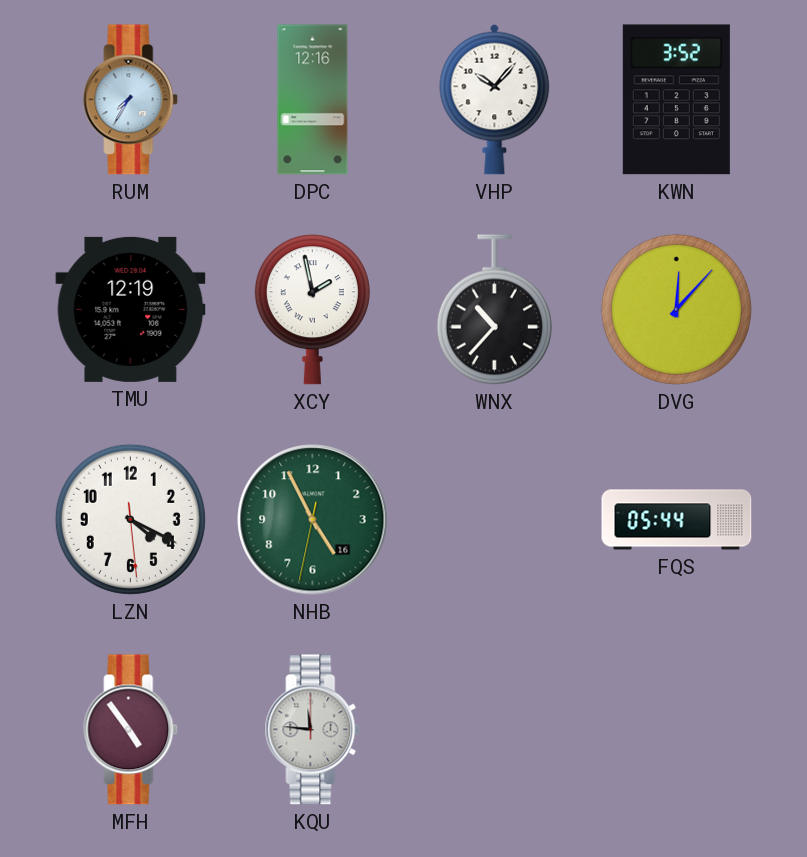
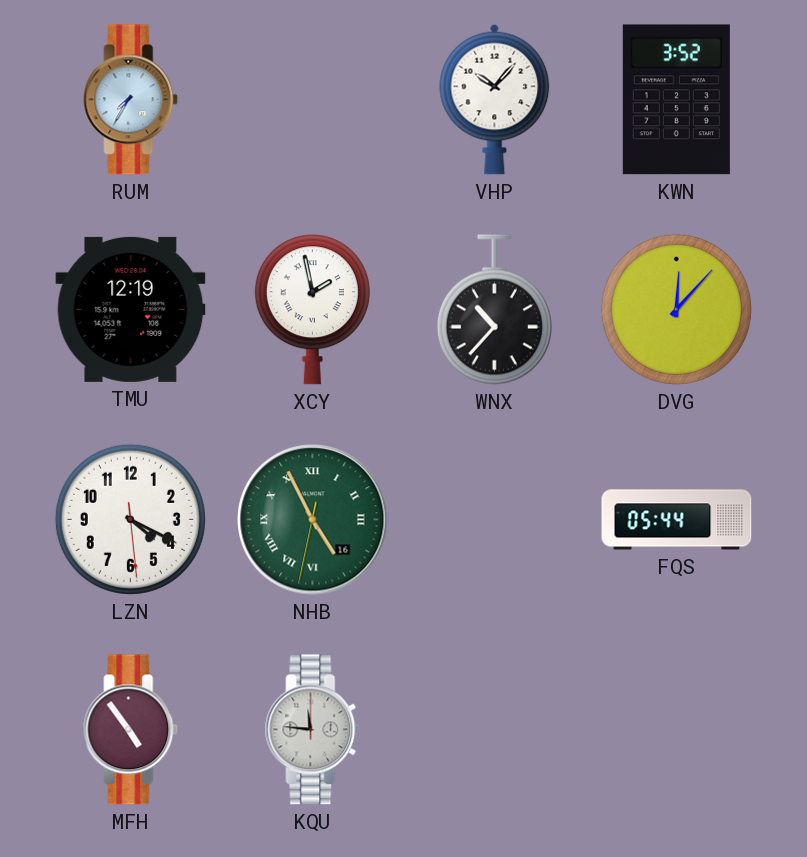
DPC: 12:16 -> none
NHB numerals: Arabic -> Roman
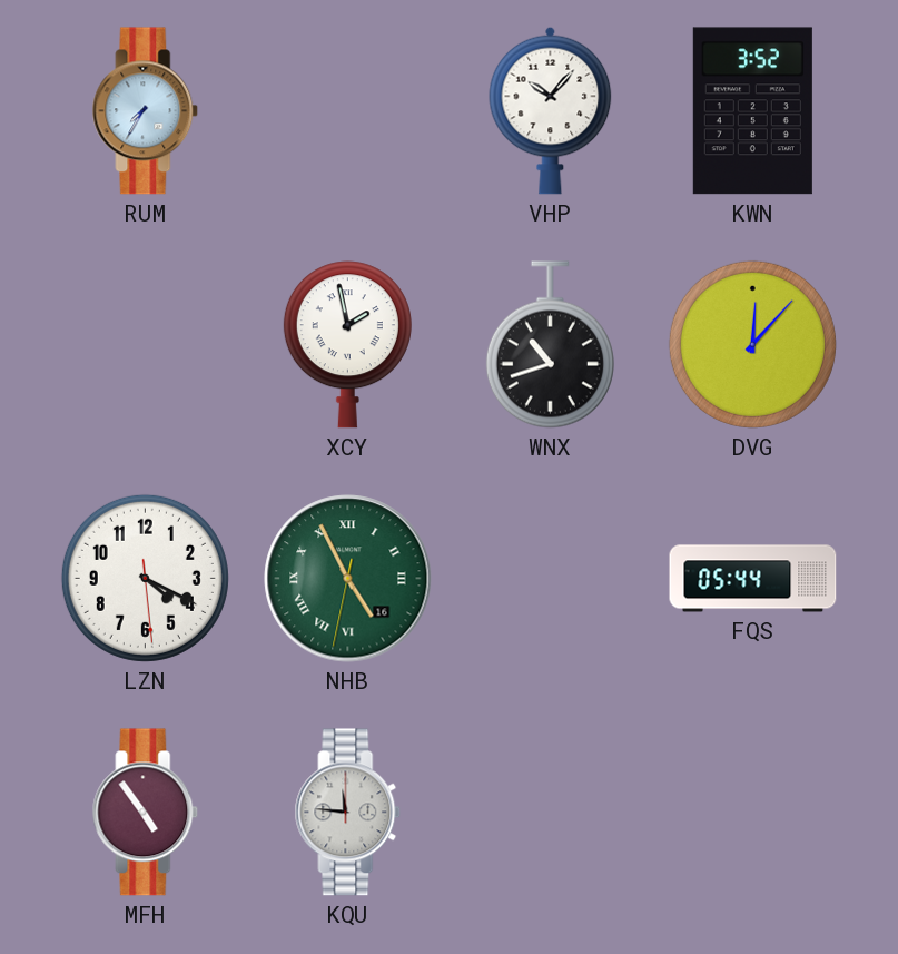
TMU: 12:19 -> none
WNX: 10:37 -> 10:42
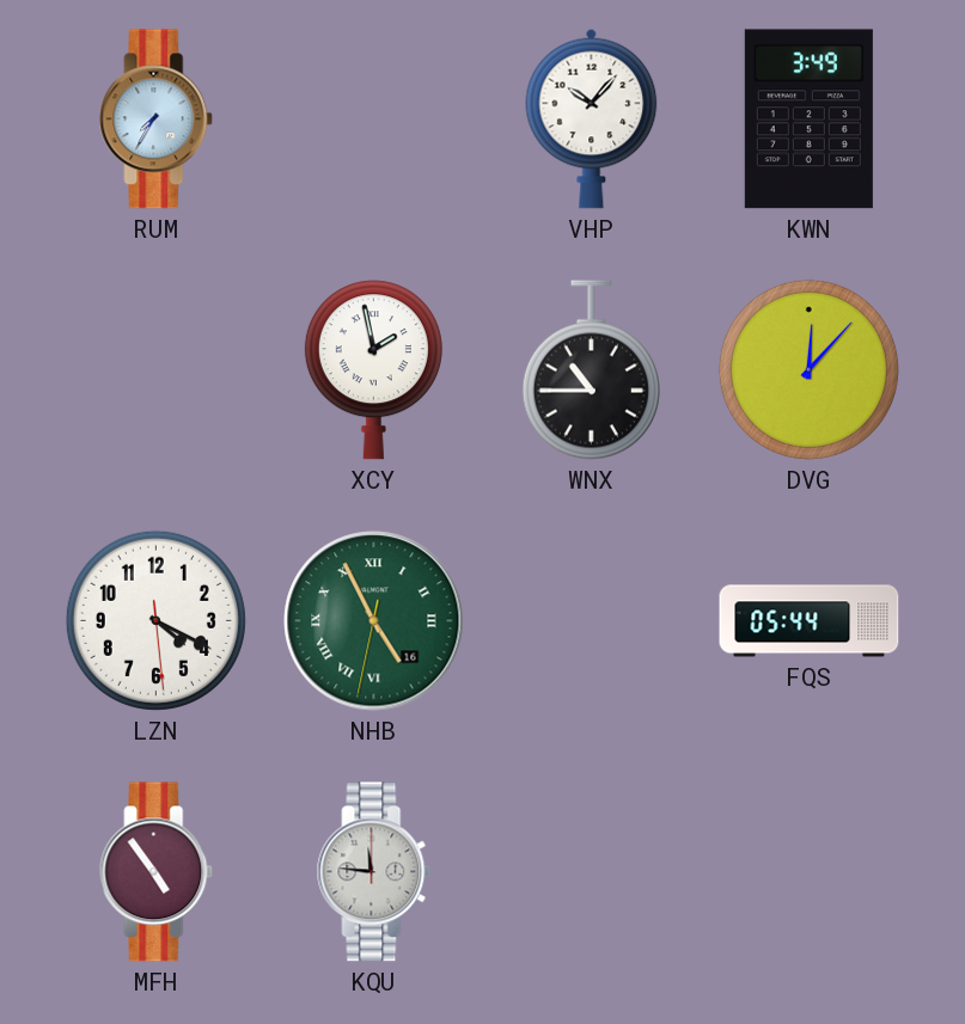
KWN: 3:52 -> 3:49
WNX: 10:42 -> 10:45
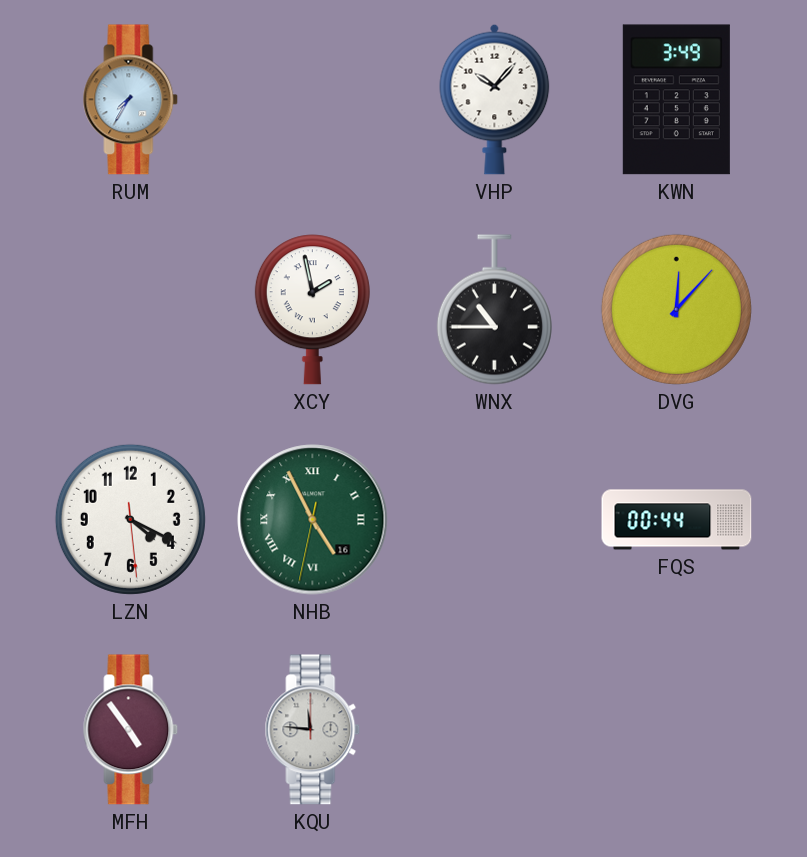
FQS: 05:44 -> 00:44
